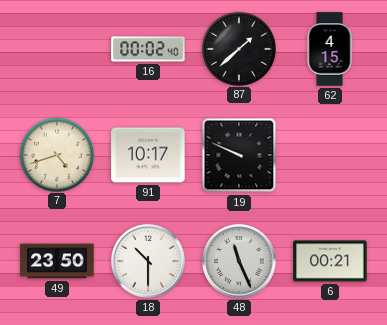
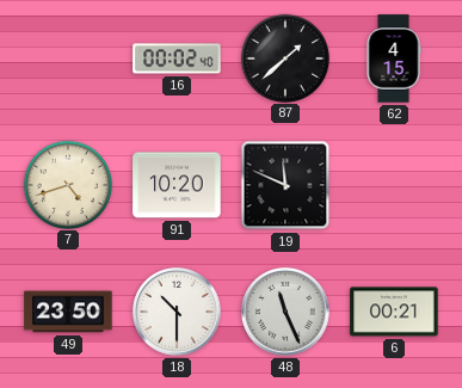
91: 10:17 -> 10:20
19: 9:49 -> 11:49
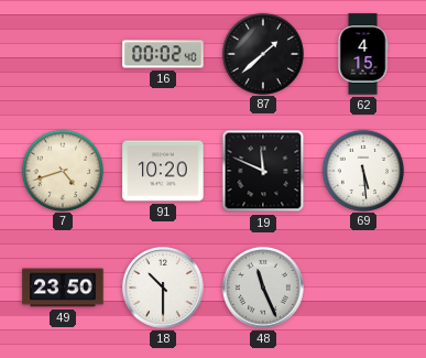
69: none -> 5:29
6: 00:21 -> none
